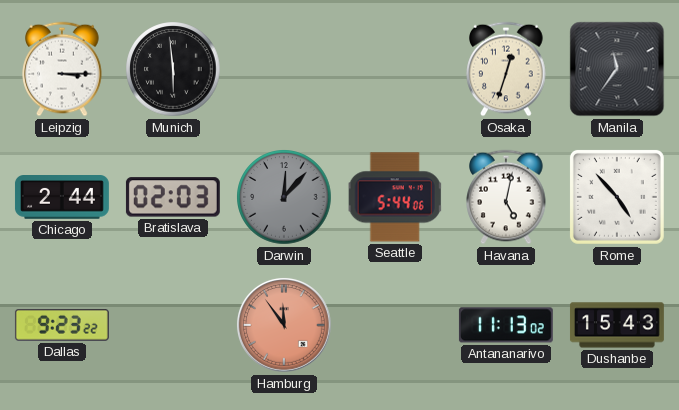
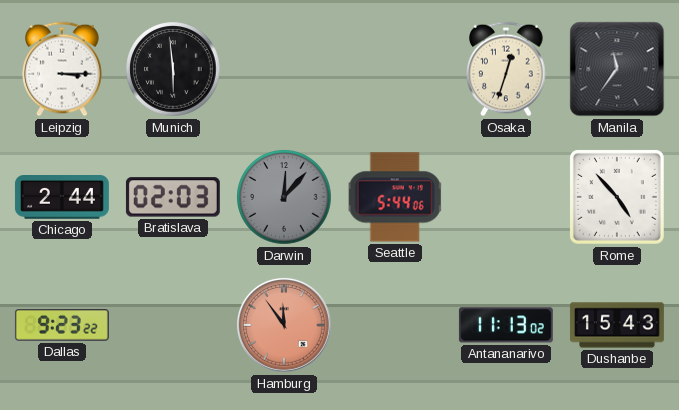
Havana: 5:02 -> none
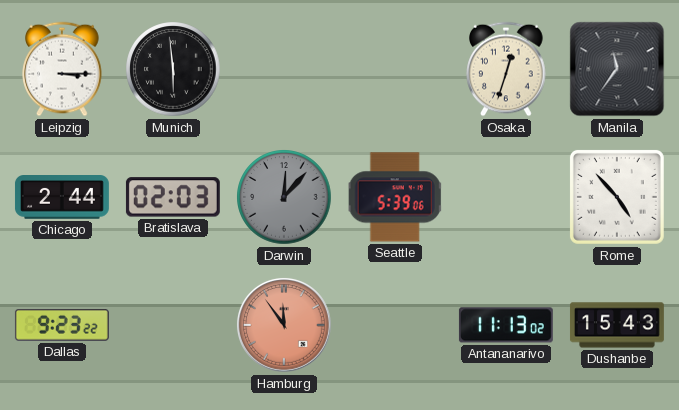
Seattle: 5:44 -> 5:39
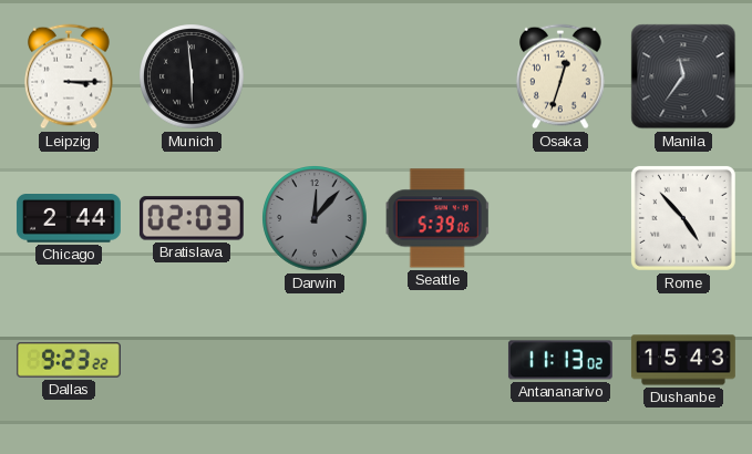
Hamburg: 11:54 -> none
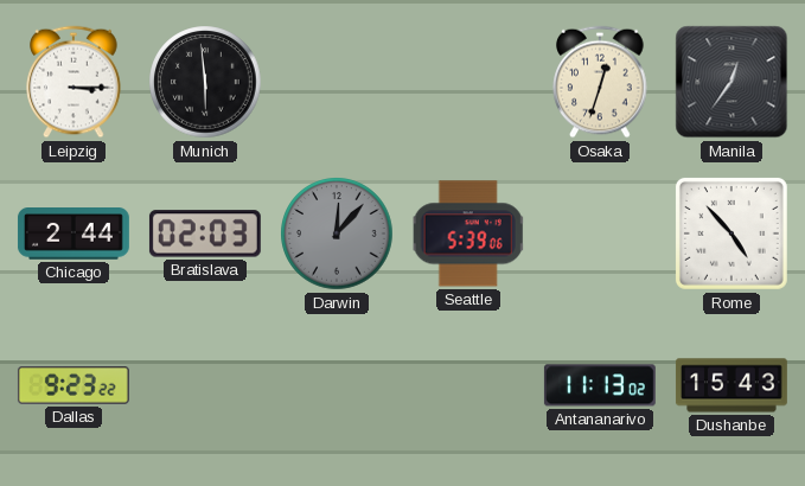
Manila: 11:36 -> 12:36
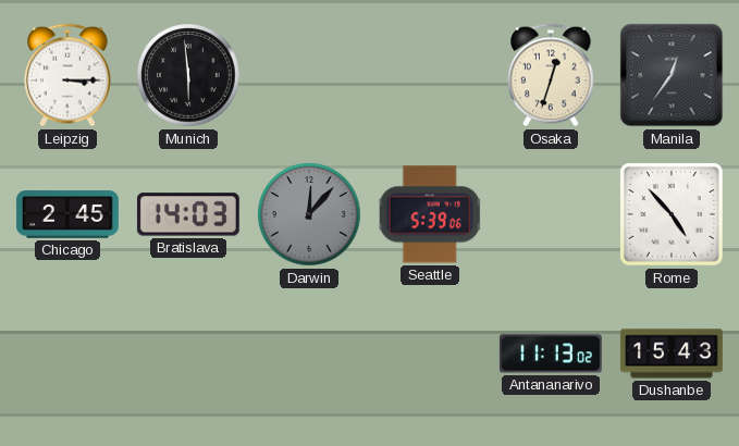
Chicago: 2:44 -> 2:45
Bratislava: 02:03 -> 14:03
Dallas: 9:23 -> none
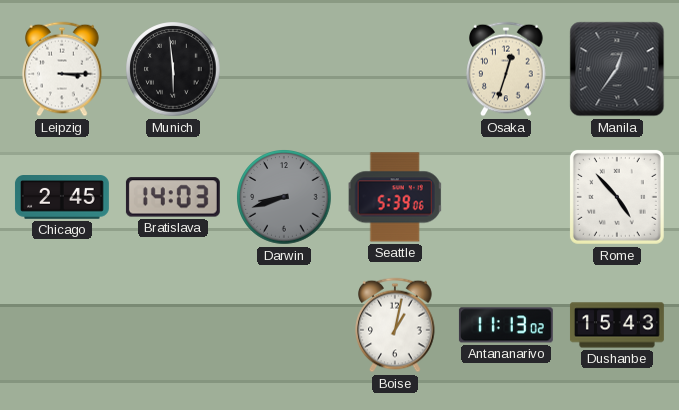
Darwin: 12:07 -> 8:42
Boise: none -> 1:02
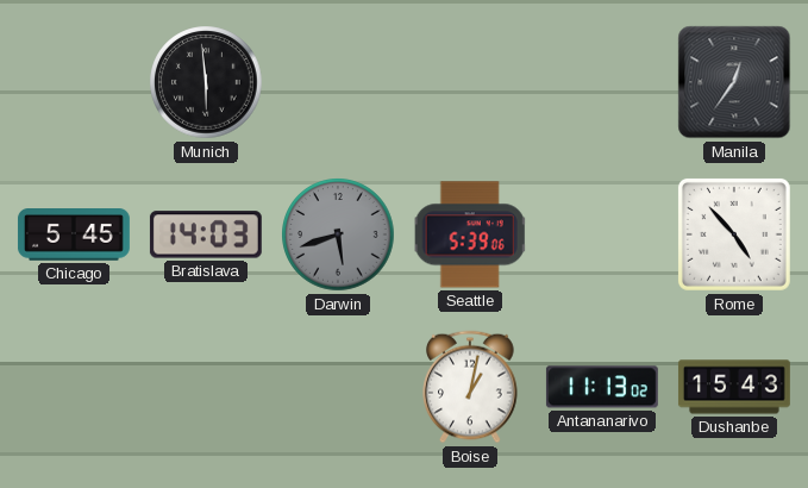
Leipzig: 3:15 -> none
Osaka: 12:33 -> none
Chicago: 2:45 -> 5:45
Darwin: 8:42 -> 5:42
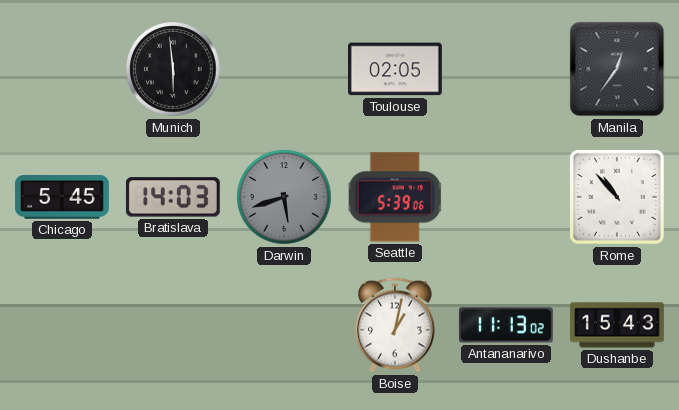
Toulouse: none -> 02:05
Rome: 4:53 -> 10:53
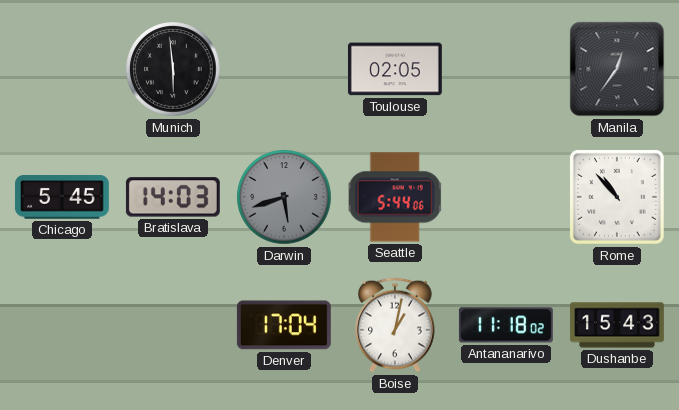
Seattle: 5:39 -> 5:44
Denver: none -> 17:04
Antananarivo: 11:13 -> 11:18
